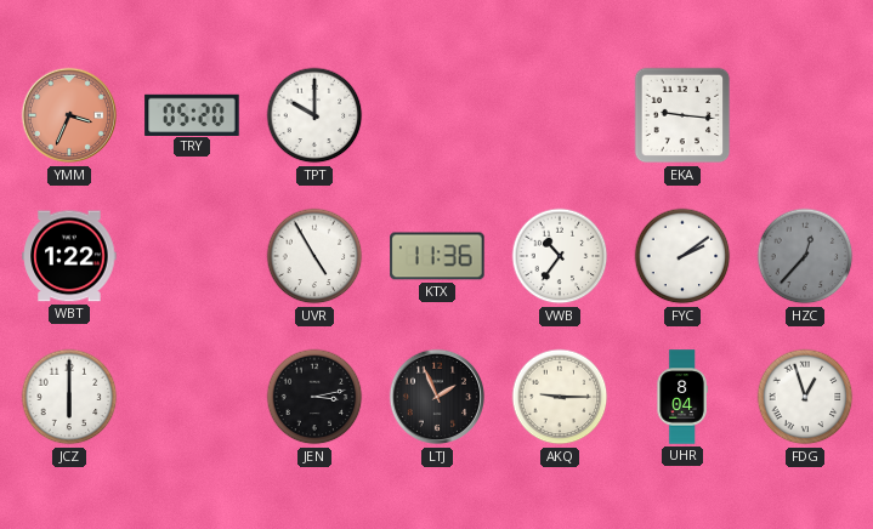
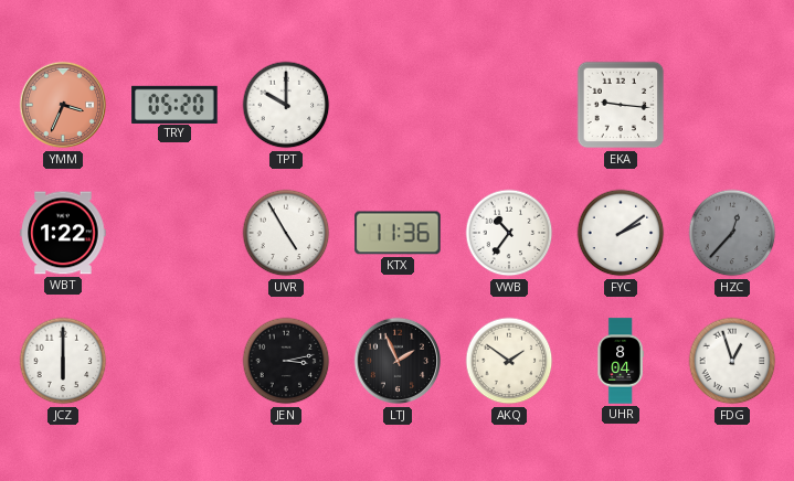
AKQ: 9:15 -> 1:51
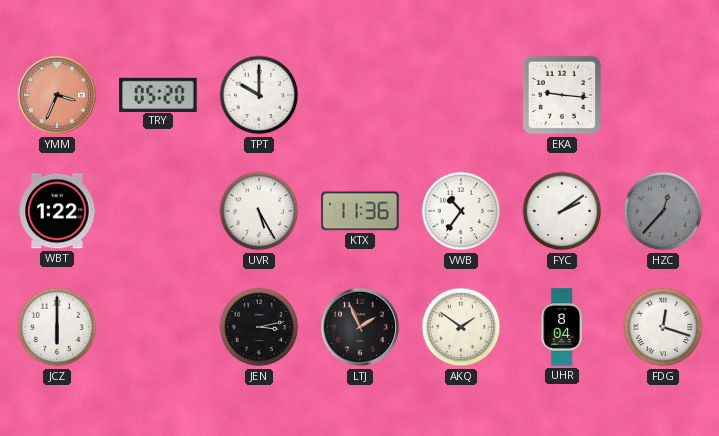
UVR: 4:55 -> 5:25
FDG: 12:57 -> 12:18
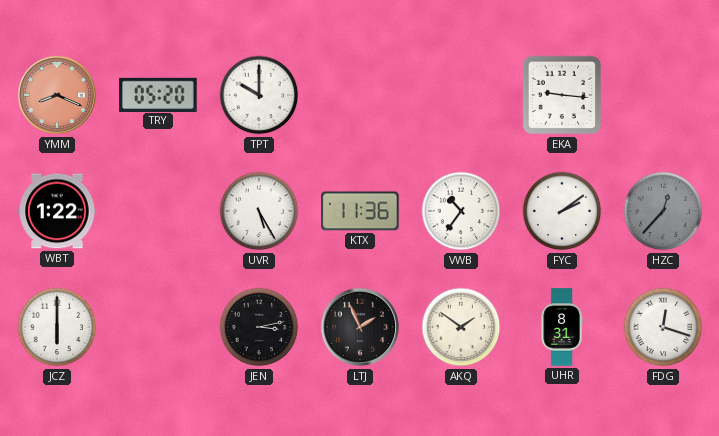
YMM: 3:34 -> 8:19
UHR: 8:04 -> 8:31
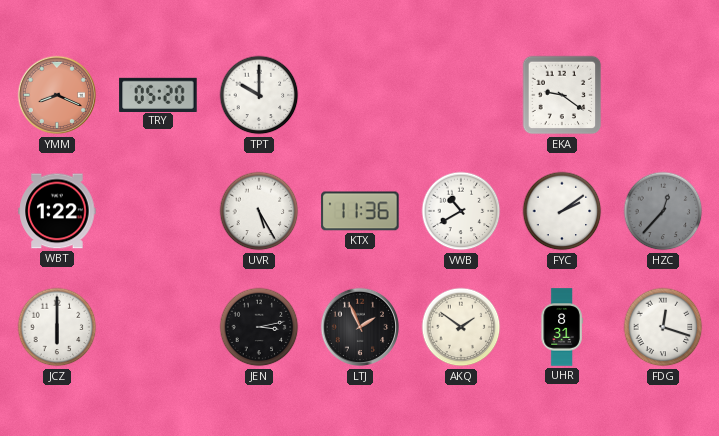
EKA: 9:16 -> 9:21
VWB: 10:36 -> 10:40
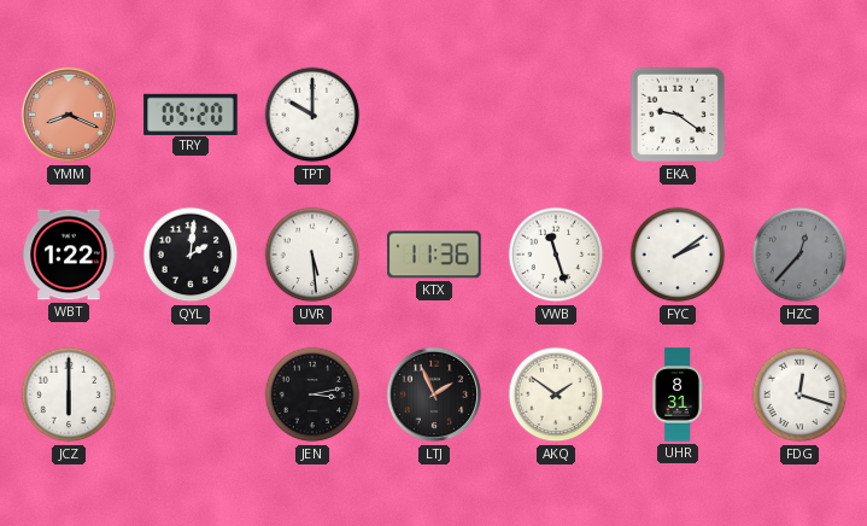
QYL: none -> 2:01
UVR: 5:25 -> 5:29
VWB: 10:40 -> 11:27
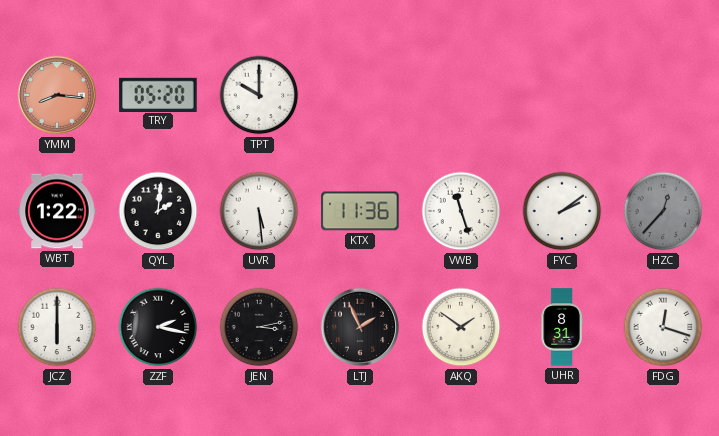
YMM: 8:19 -> 8:16
EKA: 9:21 -> none
ZZF: none -> 2:17
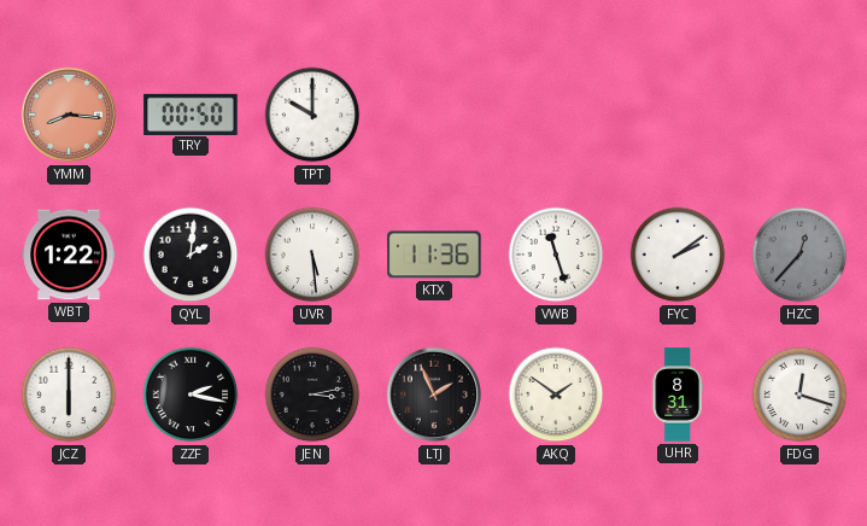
TRY: 05:20 -> 00:50
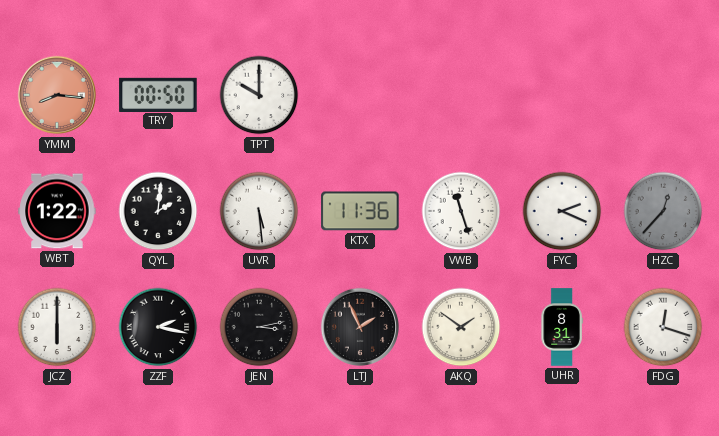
FYC: 2:09 -> 2:19
